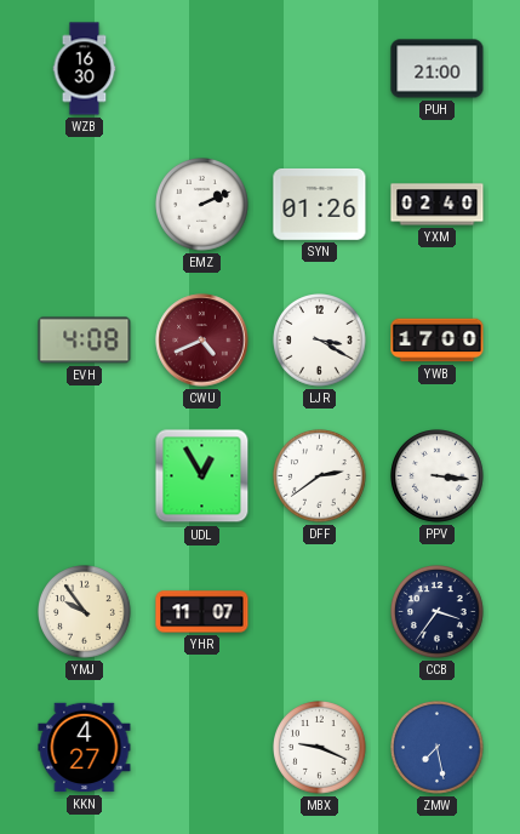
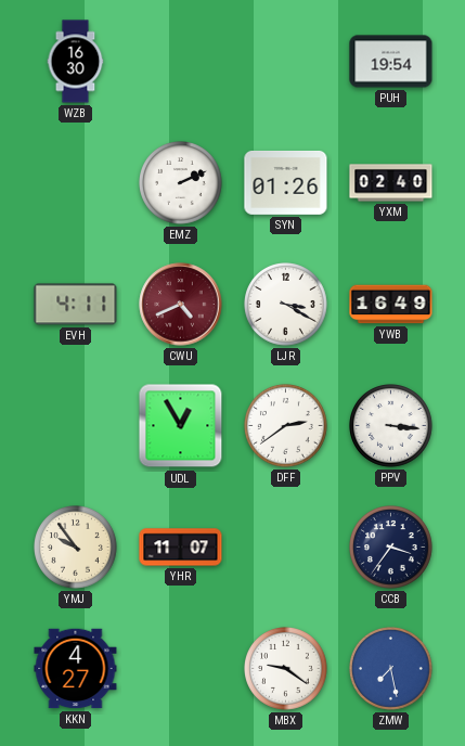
PUH: 21:00 -> 19:54
EVH: 4:08 -> 4:11
YWB: 17:00 -> 16:49
MBX: 9:19 -> 9:21
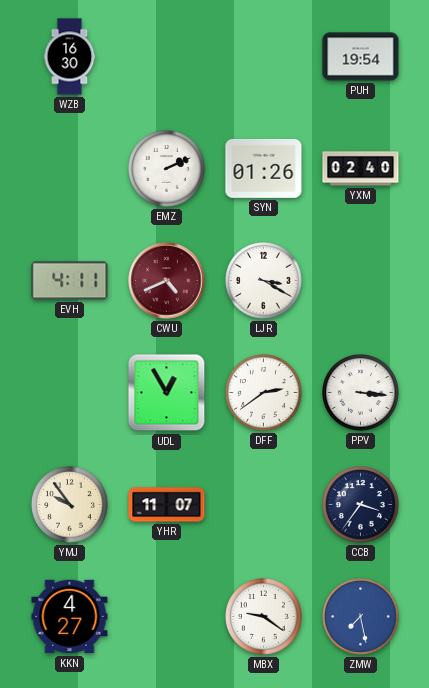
YWB: 16:49 -> none
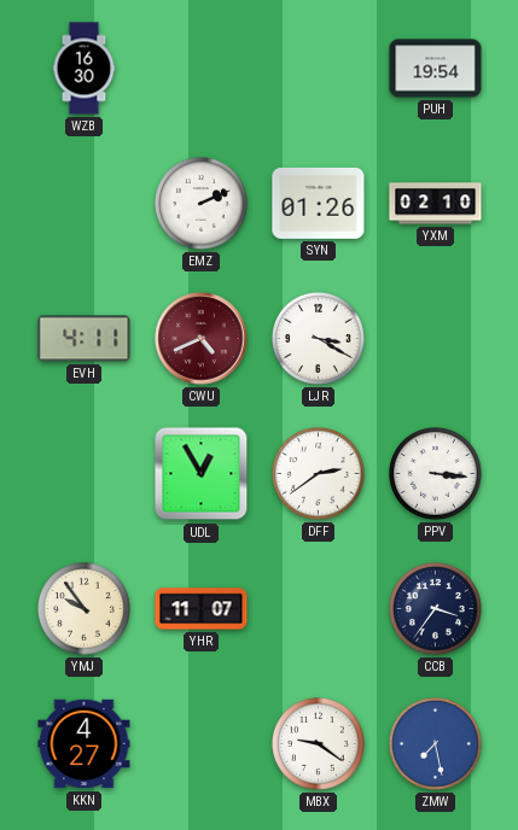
YXM: 02:40 -> 02:10
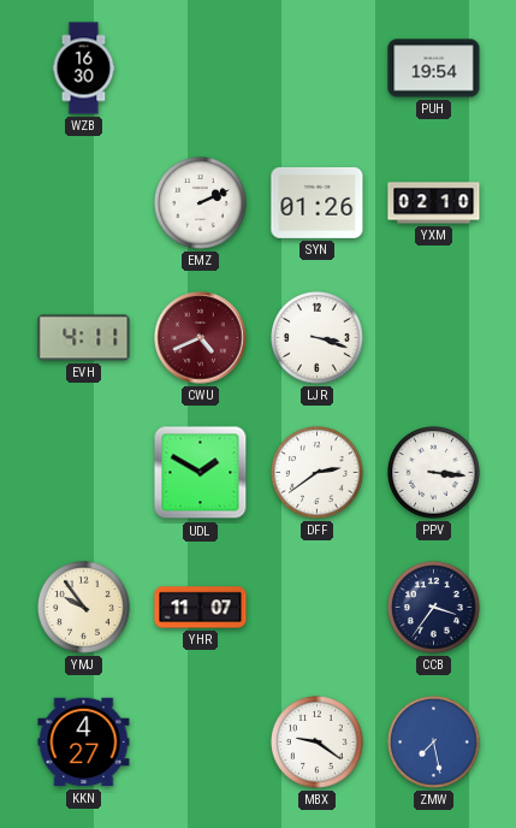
LJR: 3:20 -> 3:18
UDL: 12:55 -> 1:50
